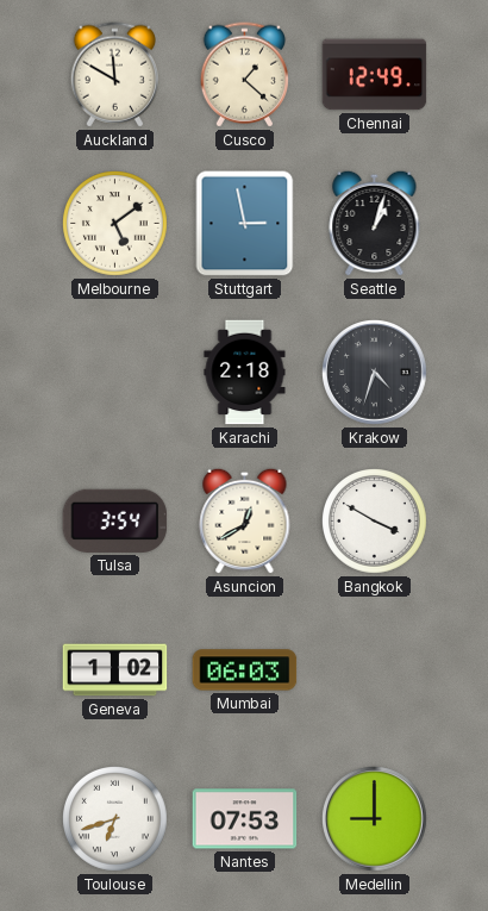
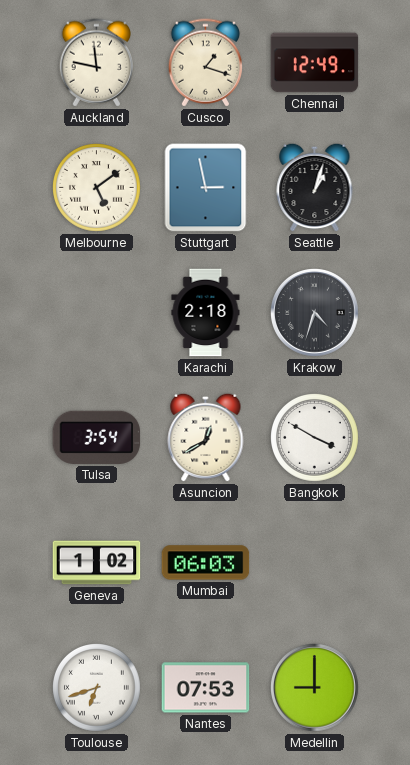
Auckland: 11:50 -> 11:47
Cusco: 1:22 -> 1:18
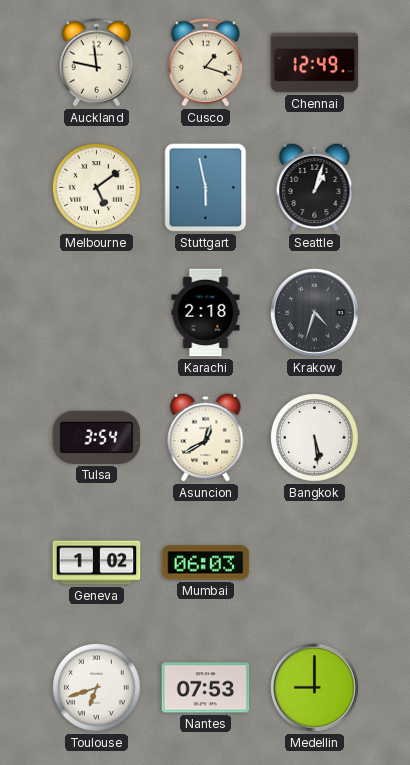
Stuttgart: 2:58 -> 5:58
Bangkok: 3:50 -> 5:29
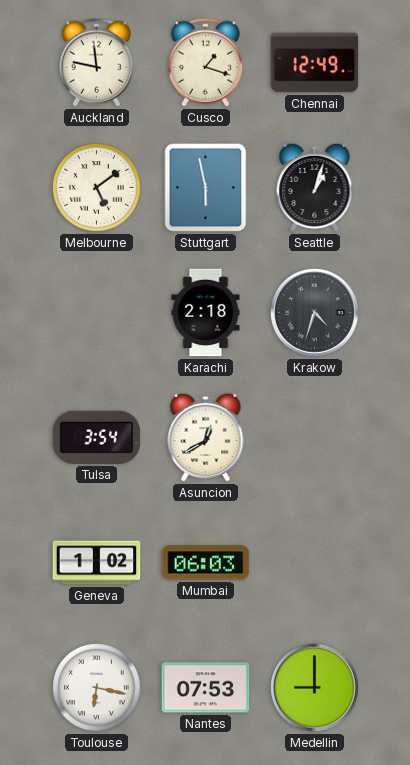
Bangkok: 5:29 -> none
Toulouse: 6:42 -> 6:17
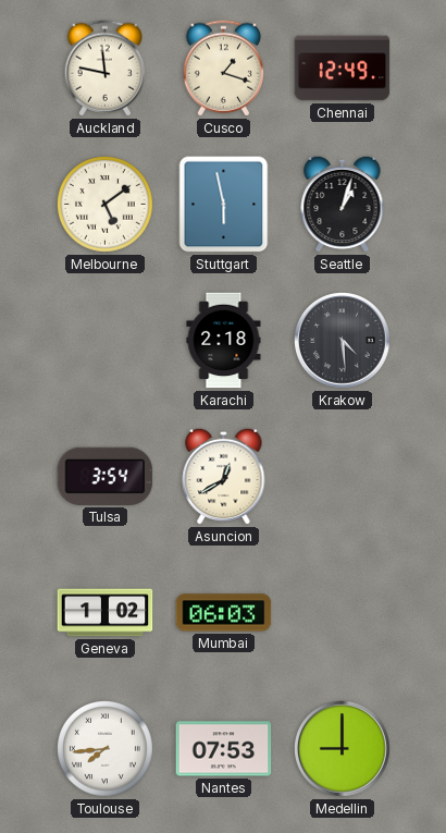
Krakow: 4:33 -> 4:29
Toulouse: 6:17 -> 7:44
